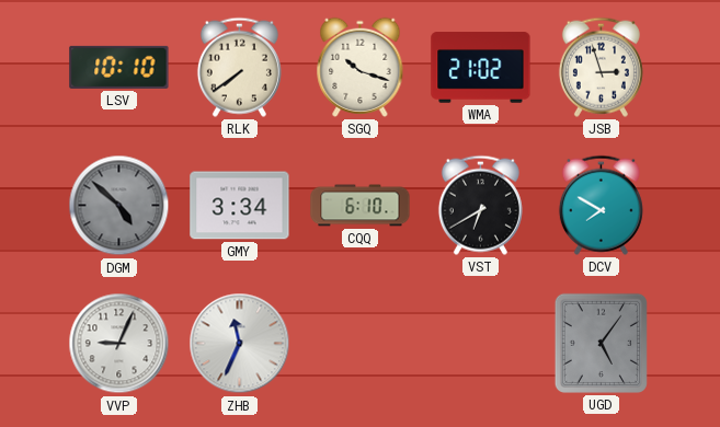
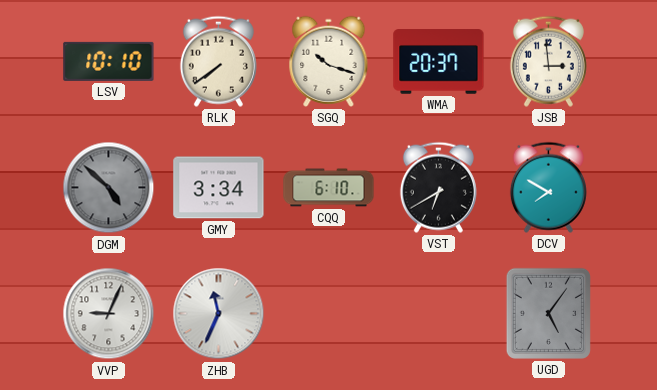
WMA: 21:02 -> 20:37
JSB: 2:57 -> 2:59
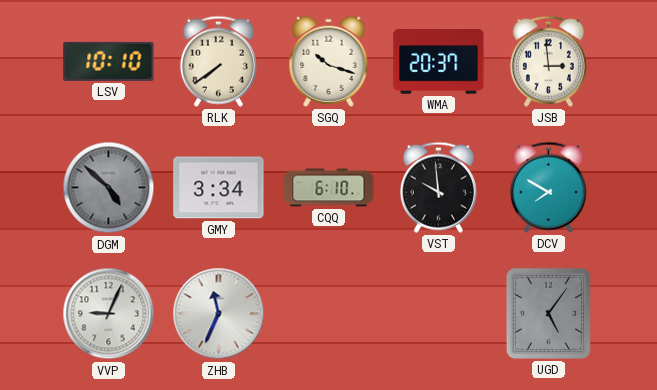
VST: 6:40 -> 9:59
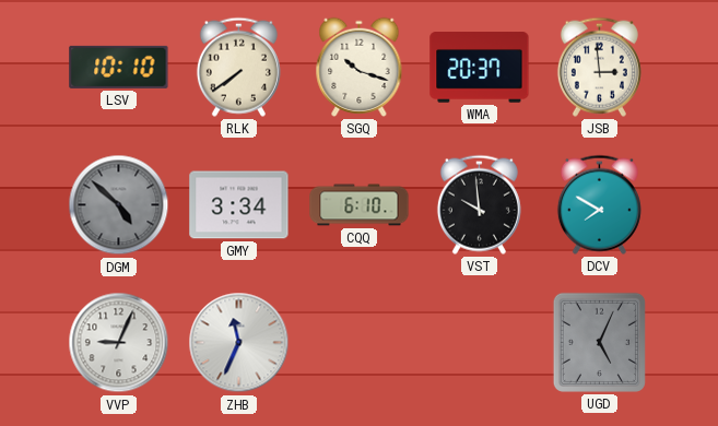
UGD: 5:06 -> 5:04
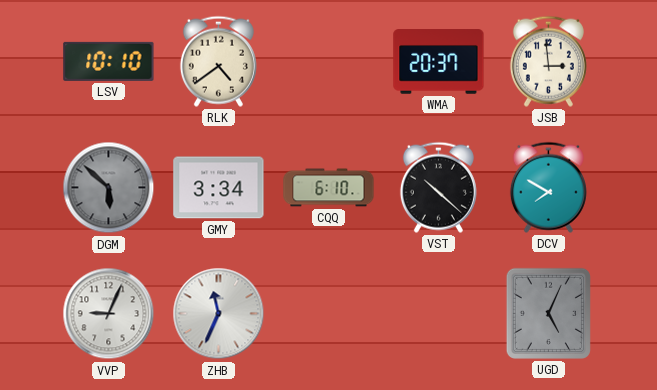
RLK: 7:39 -> 4:39
SGQ: 10:18 -> none
DGM: 4:52 -> 5:52
VST: 9:59 -> 10:22
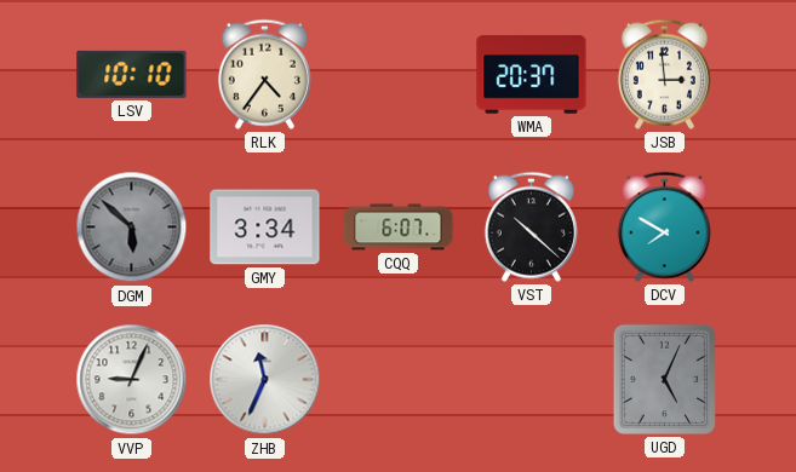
RLK: 4:39 -> 4:36
CQQ: 6:10 -> 6:07
